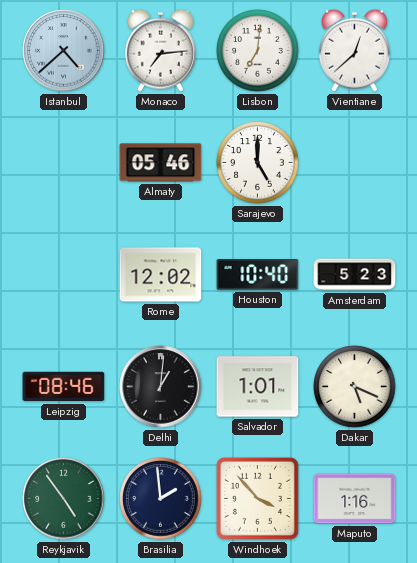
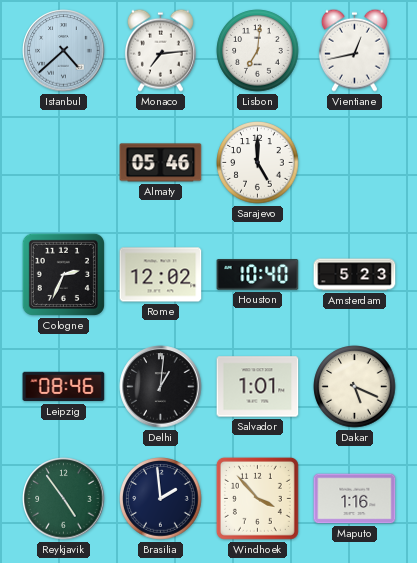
Vientiane: 12:38 -> 12:43
Cologne: none -> 2:34
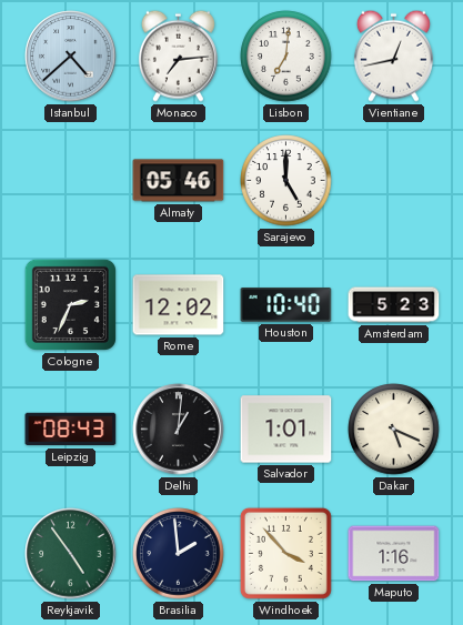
Leipzig: 08:46 -> 08:43
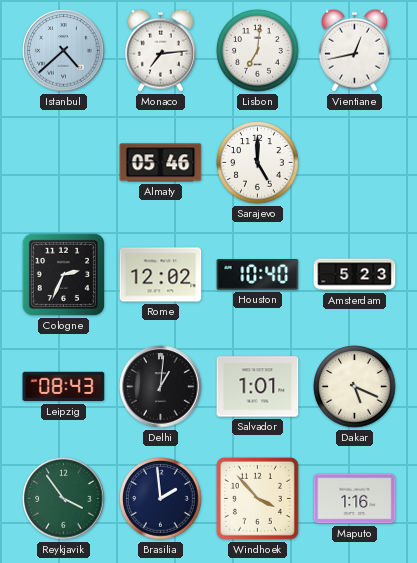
Reykjavik: 4:54 -> 3:54
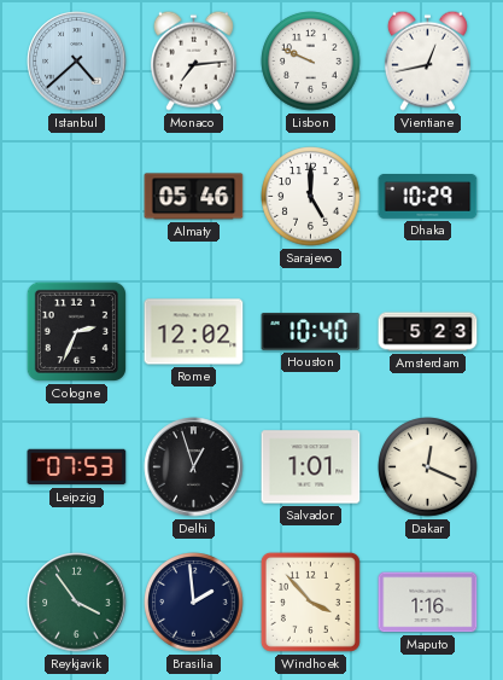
Lisbon: 7:01 -> 9:49
Dhaka: none -> 10:29
Leipzig: 08:43 -> 07:53
Delhi: 1:01 -> 12:57
Dakar: 5:19 -> 12:19
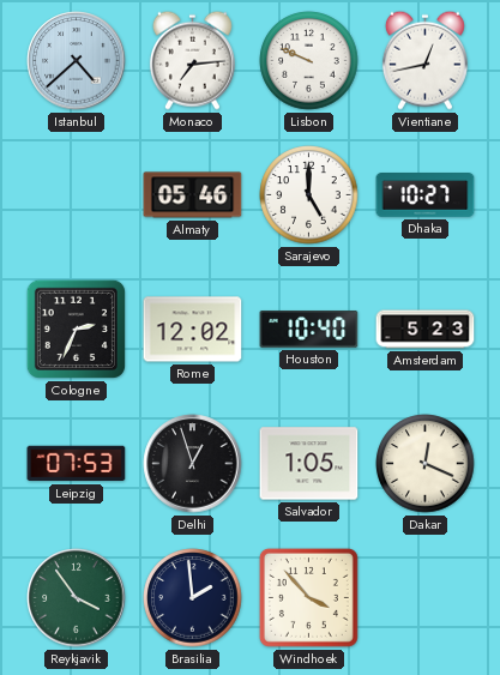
Dhaka: 10:29 -> 10:27
Salvador: 1:01 -> 1:05
Maputo: 1:16 -> none
